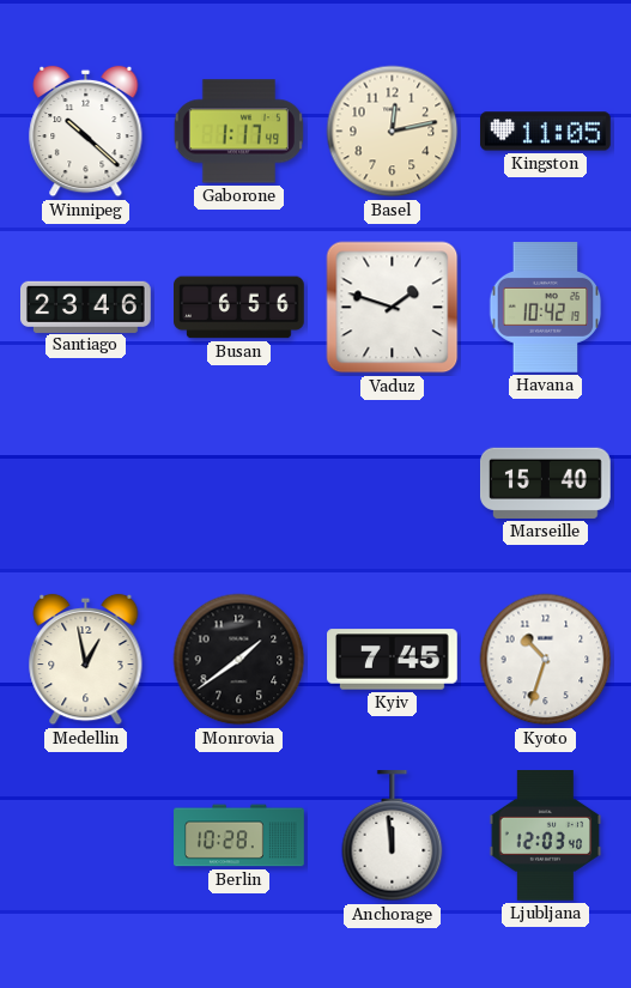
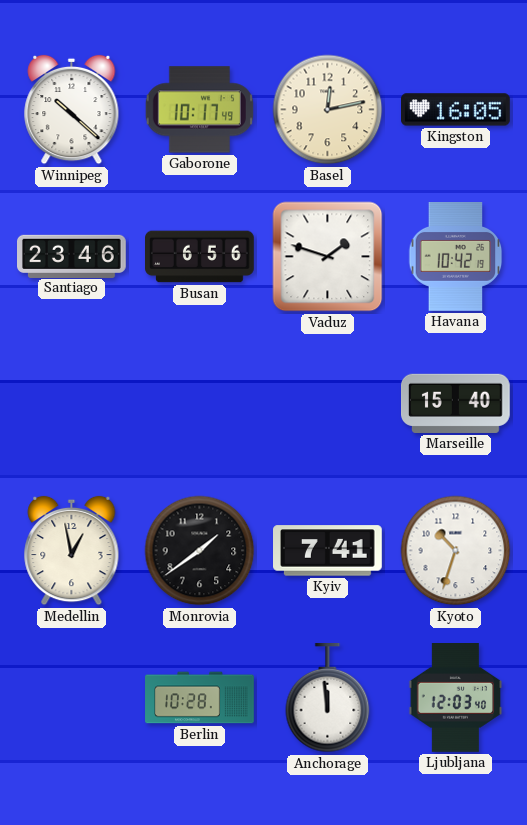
Gaborone: 1:17 -> 10:17
Kingston: 11:05 -> 16:05
Kyiv: 7:45 -> 7:41
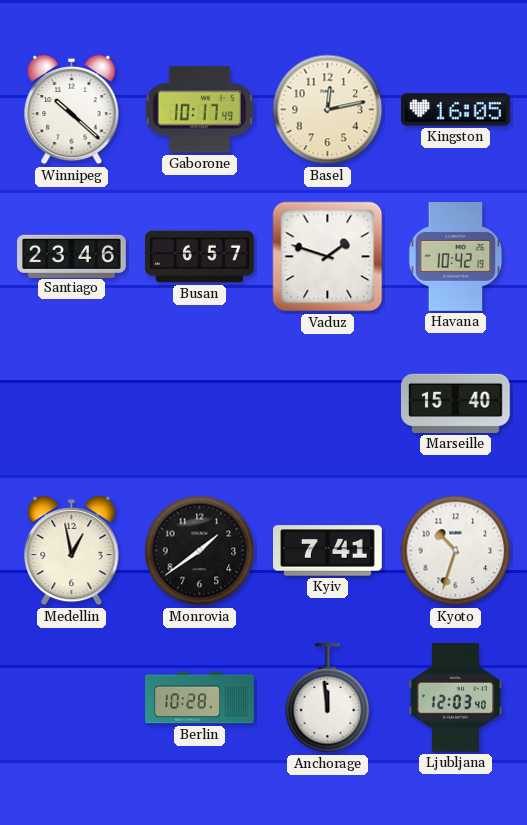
Busan: 6:56 -> 6:57
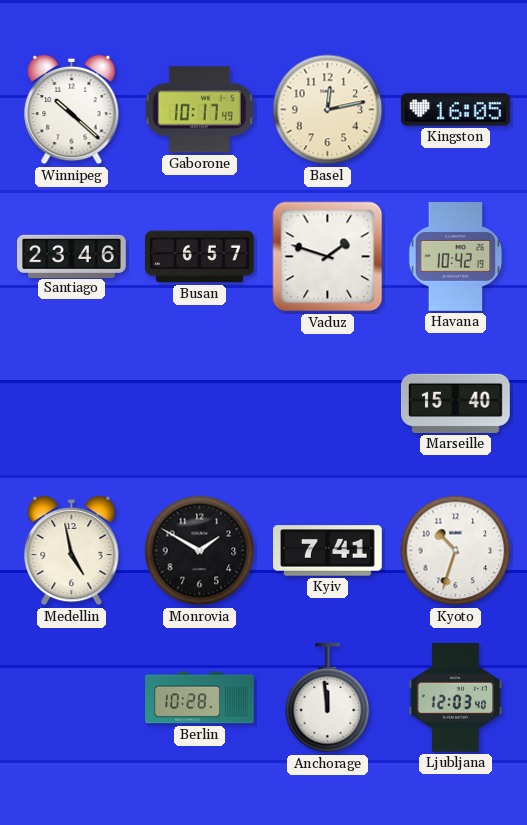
Medellin: 12:58 -> 4:58
Monrovia: 1:39 -> 1:50
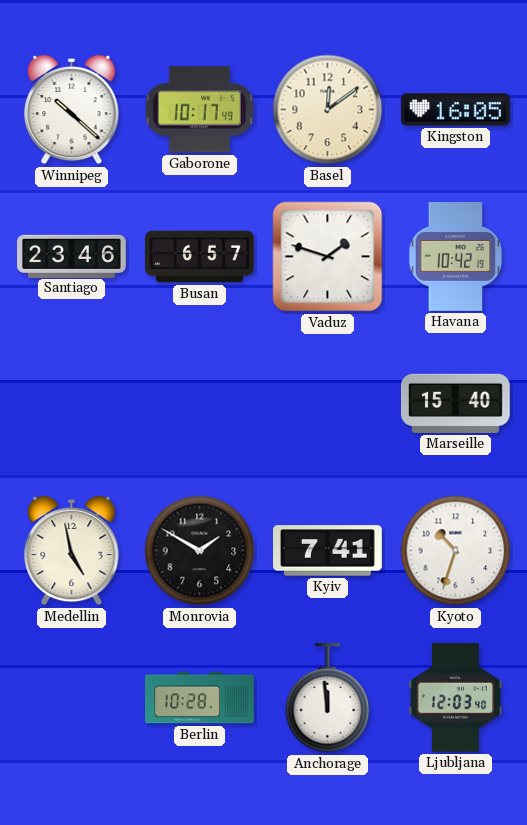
Basel: 12:13 -> 12:09
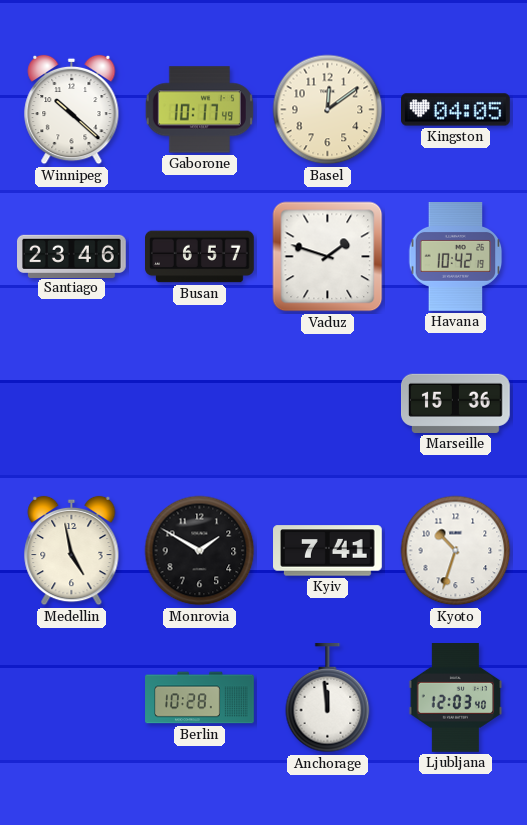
Kingston: 16:05 -> 04:05
Marseille: 15:40 -> 15:36
